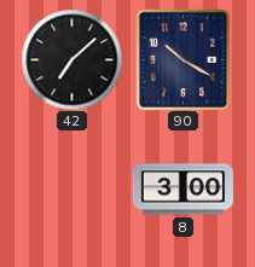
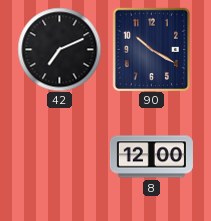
42: 7:08 -> 7:11
8: 3:00 -> 12:00
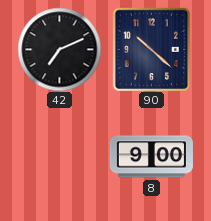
90: 10:20 -> 10:22
8: 12:00 -> 9:00
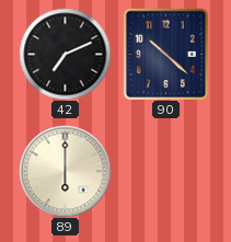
89: none -> 6:00
8: 9:00 -> none
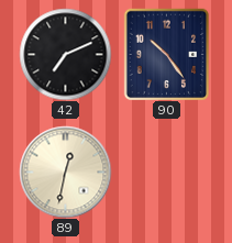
90: 10:22 -> 10:24
89: 6:00 -> 12:32
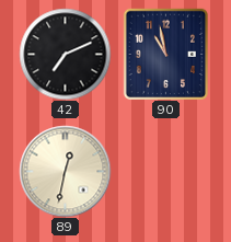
90: 10:24 -> 10:58
